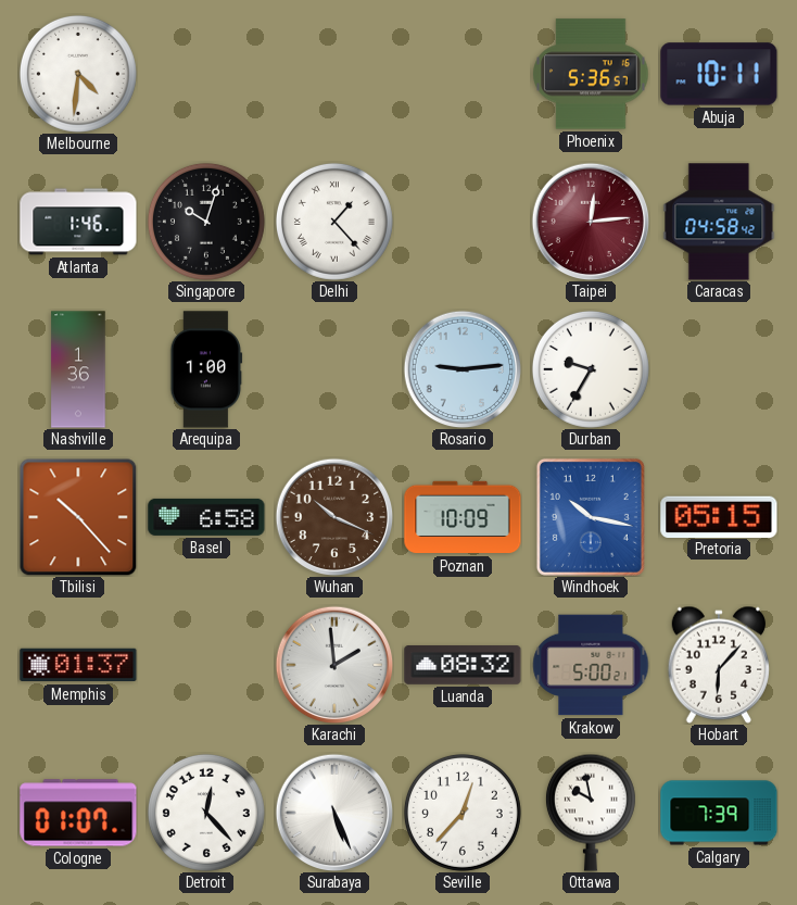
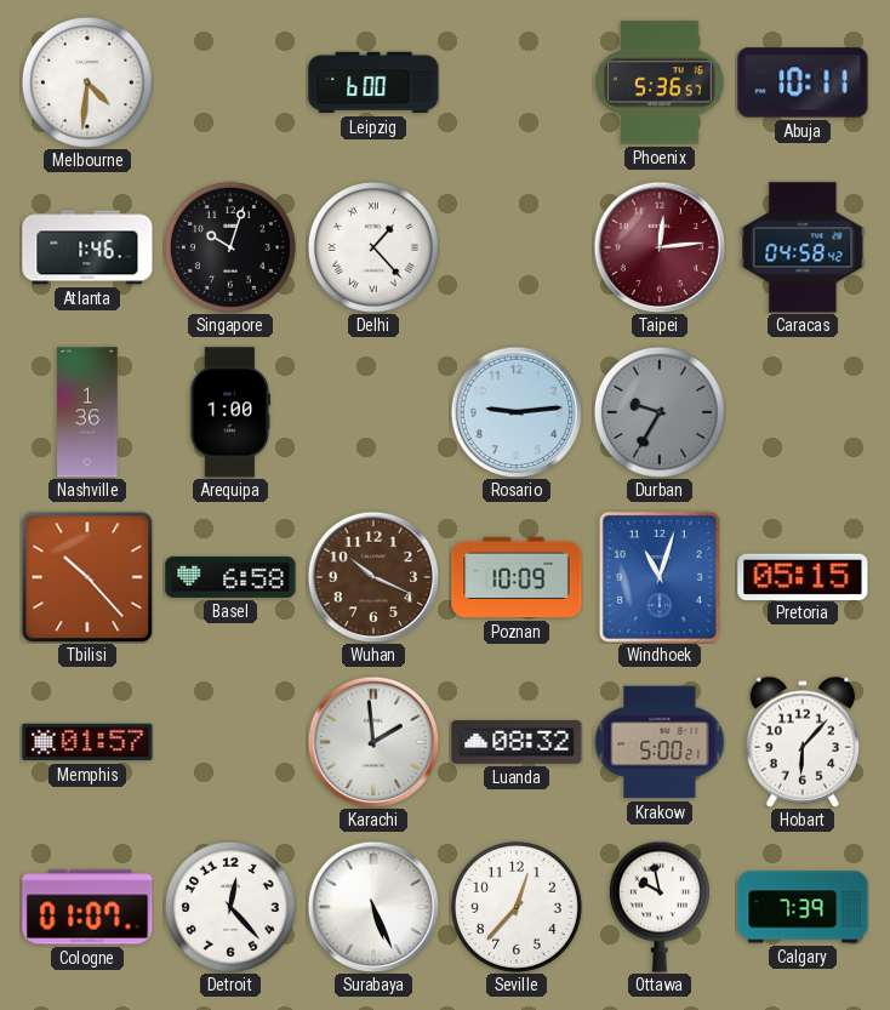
Leipzig: none -> 6:00
Durban dial: white -> grey
Windhoek: 10:17 -> 11:03
Memphis: 01:37 -> 01:57
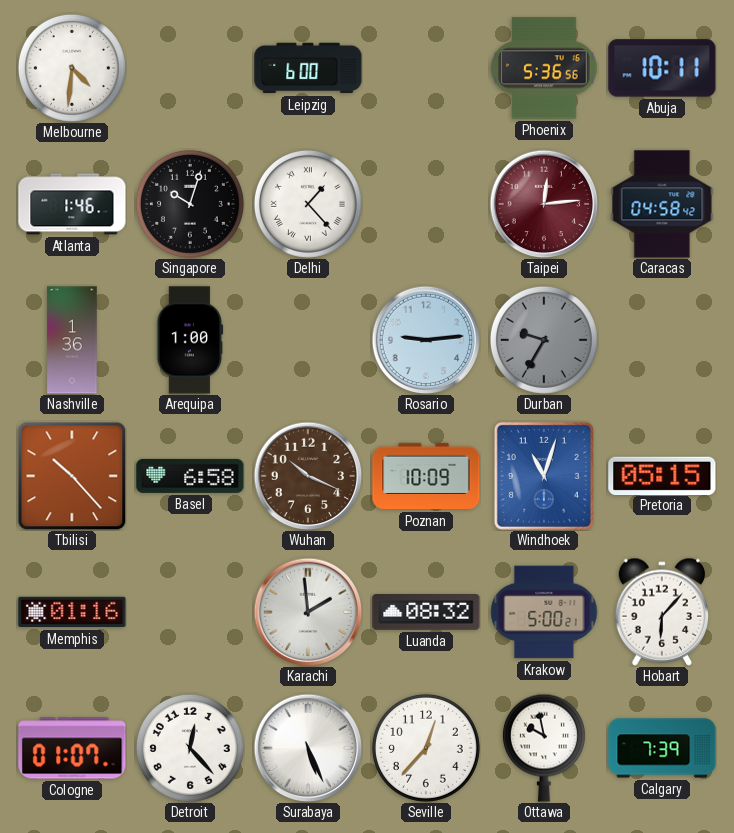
Phoenix: 5:36:57 -> 5:36:56
Memphis: 01:57 -> 01:16
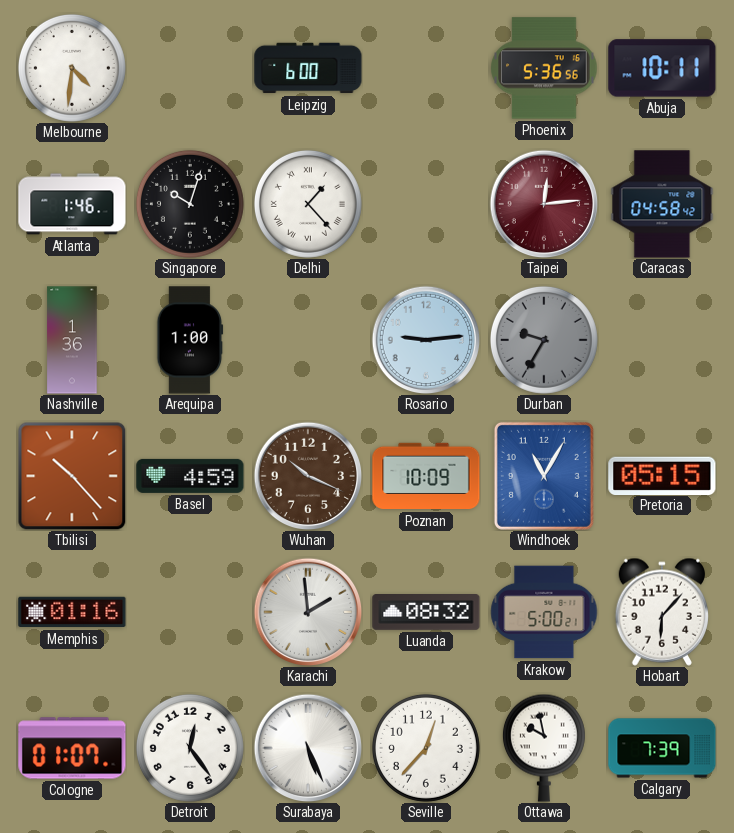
Basel: 6:58 -> 4:59
Windhoek: 11:03 -> 11:05
Detroit: 12:23 -> 12:24
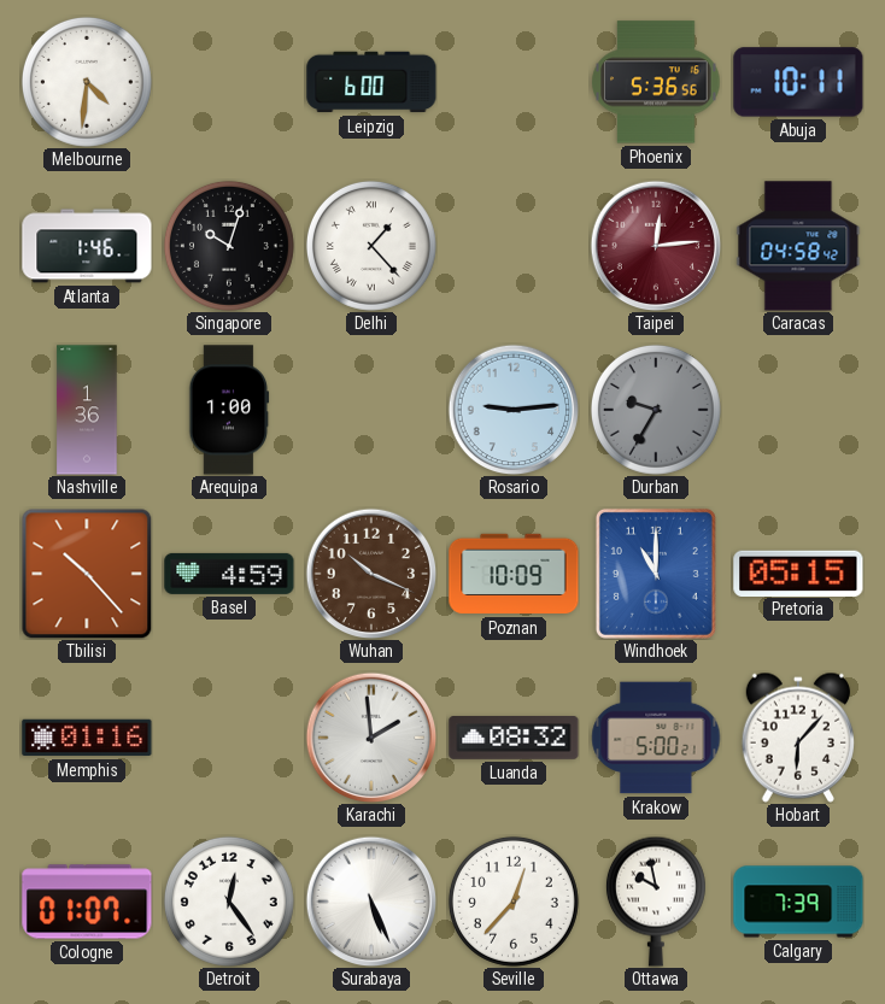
Windhoek: 11:05 -> 11:00
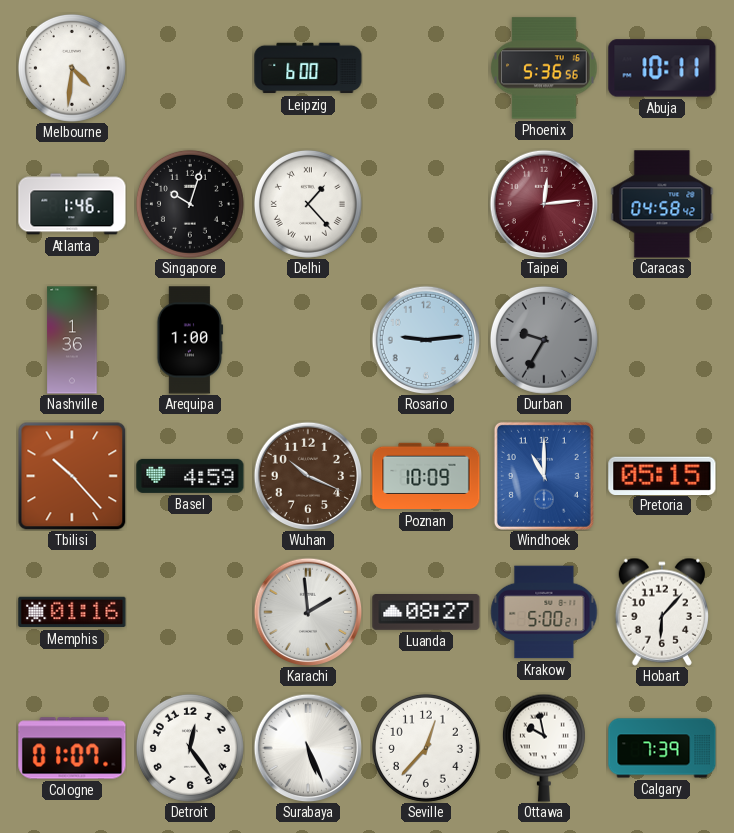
Luanda: 08:32 -> 08:27
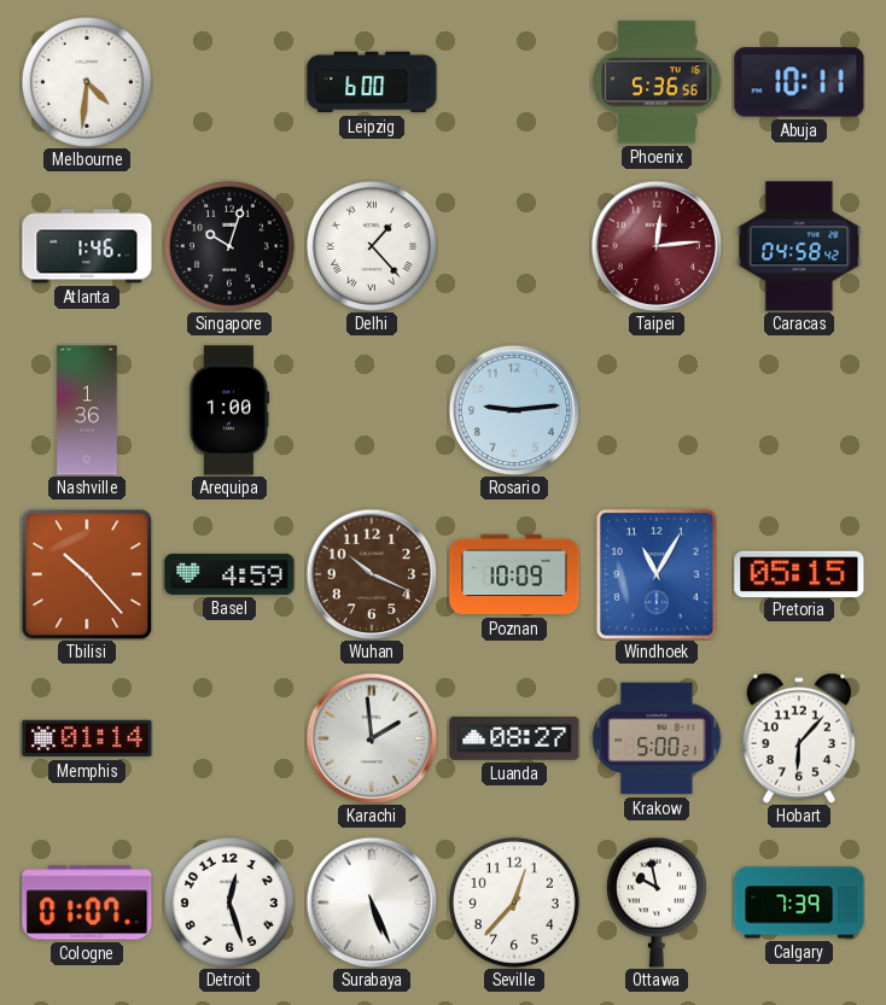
Durban: 9:35 -> none
Windhoek: 11:00 -> 11:05
Memphis: 01:16 -> 01:14
Detroit: 12:24 -> 12:27
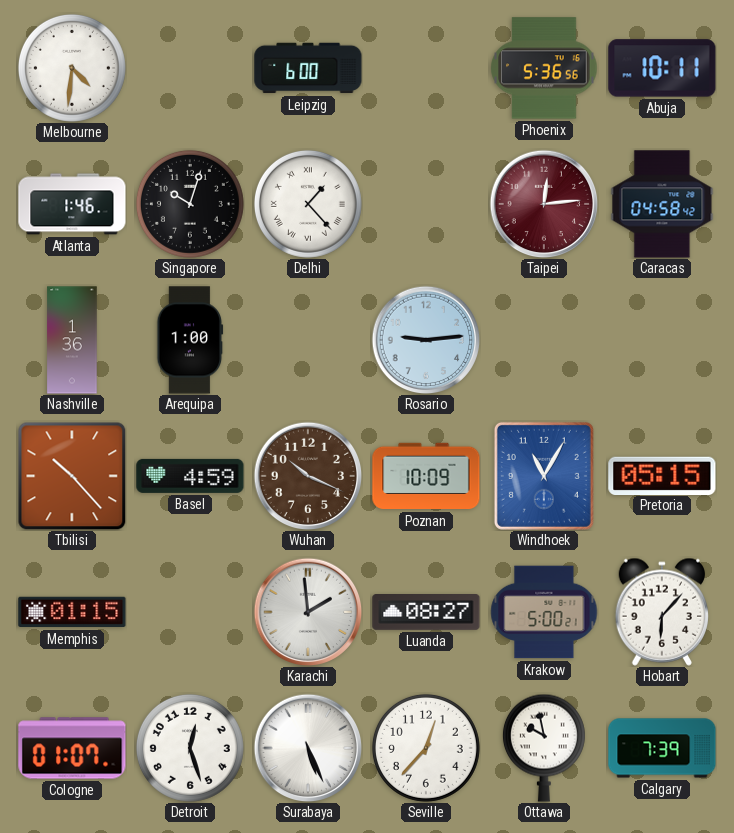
Memphis: 01:14 -> 01:15
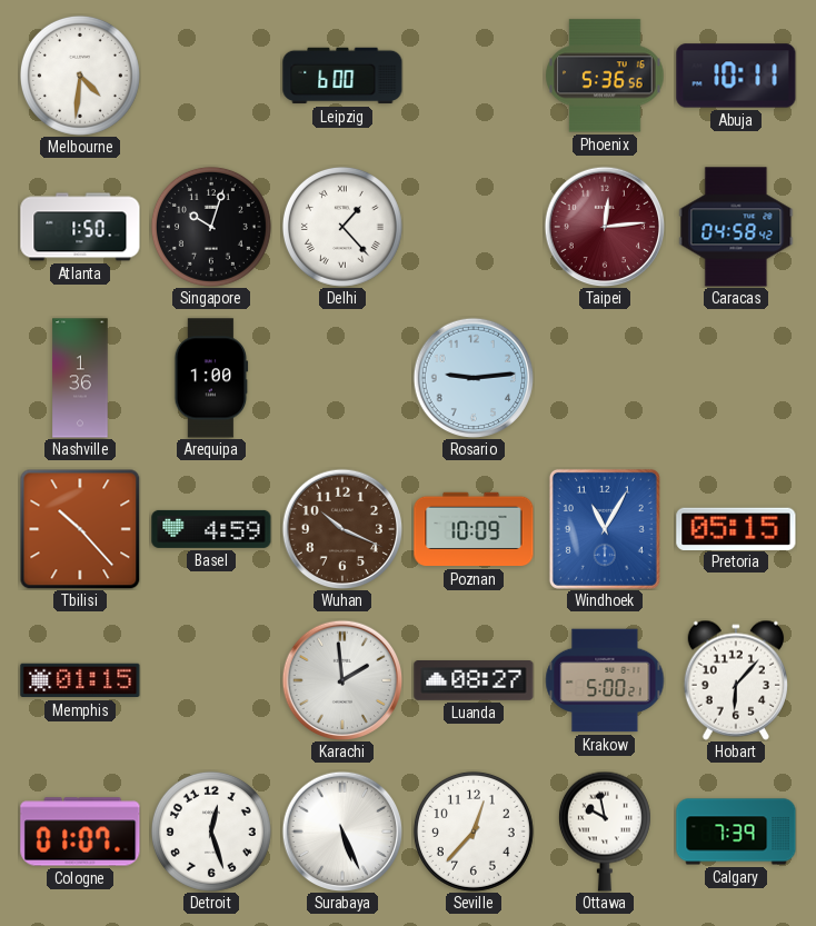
Atlanta: 1:46 -> 1:50
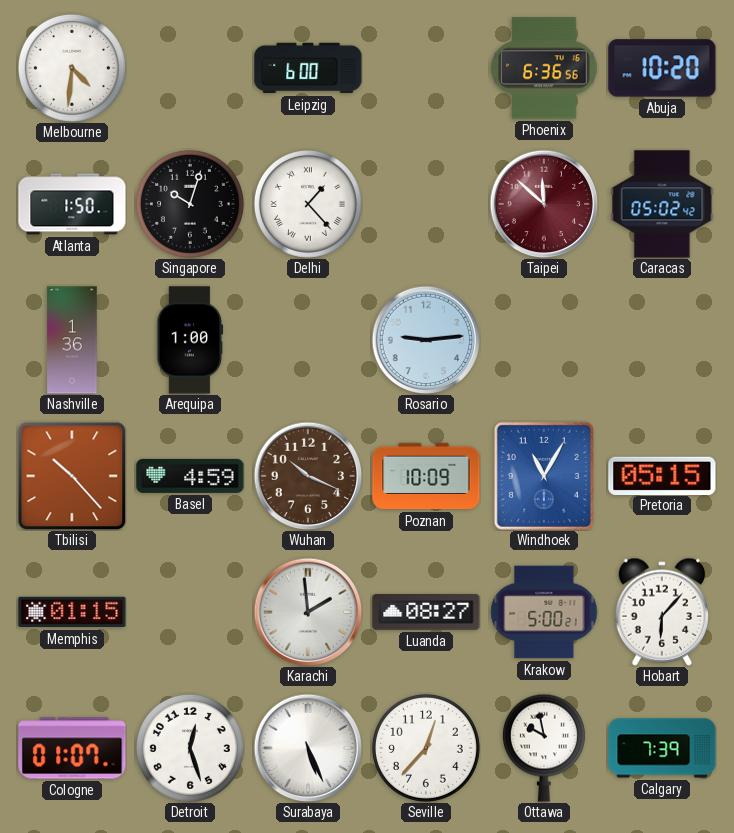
Phoenix: 5:36 -> 6:36
Abuja: 10:11 -> 10:20
Taipei: 12:14 -> 11:52
Caracas: 04:58 -> 05:02
